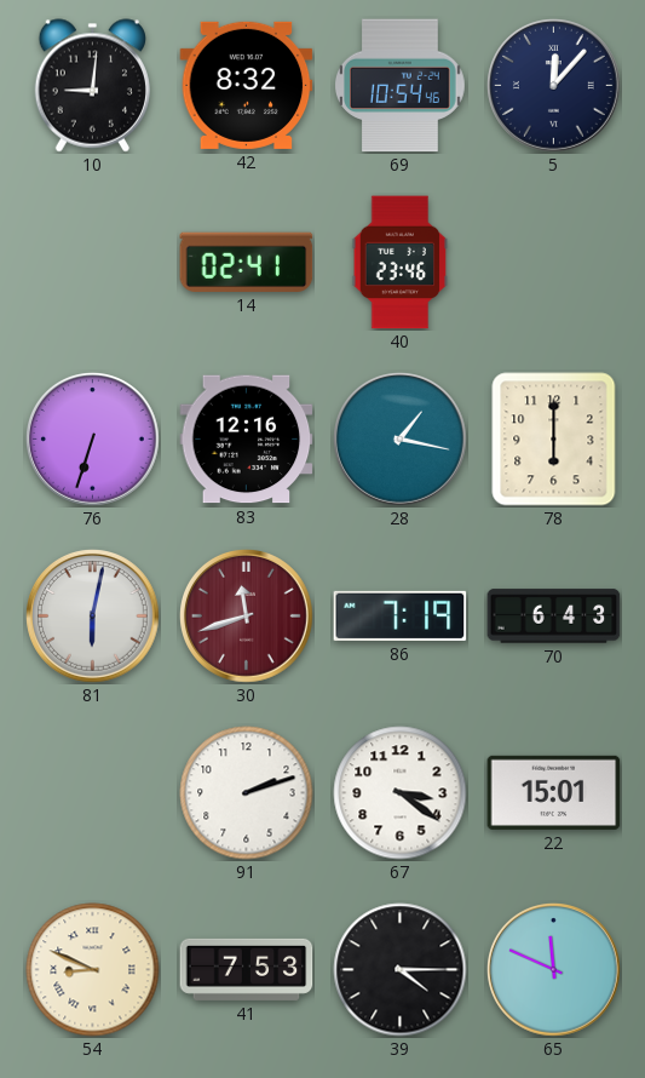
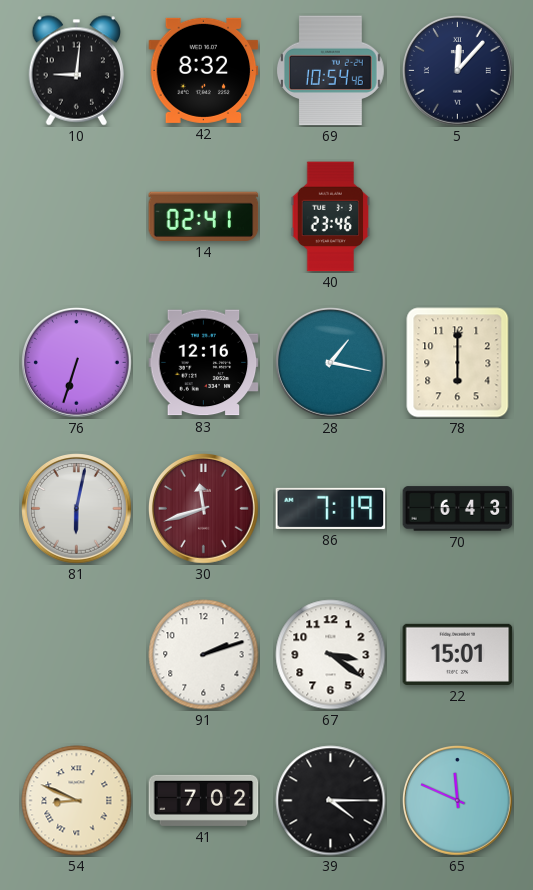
41: 7:53 -> 7:02
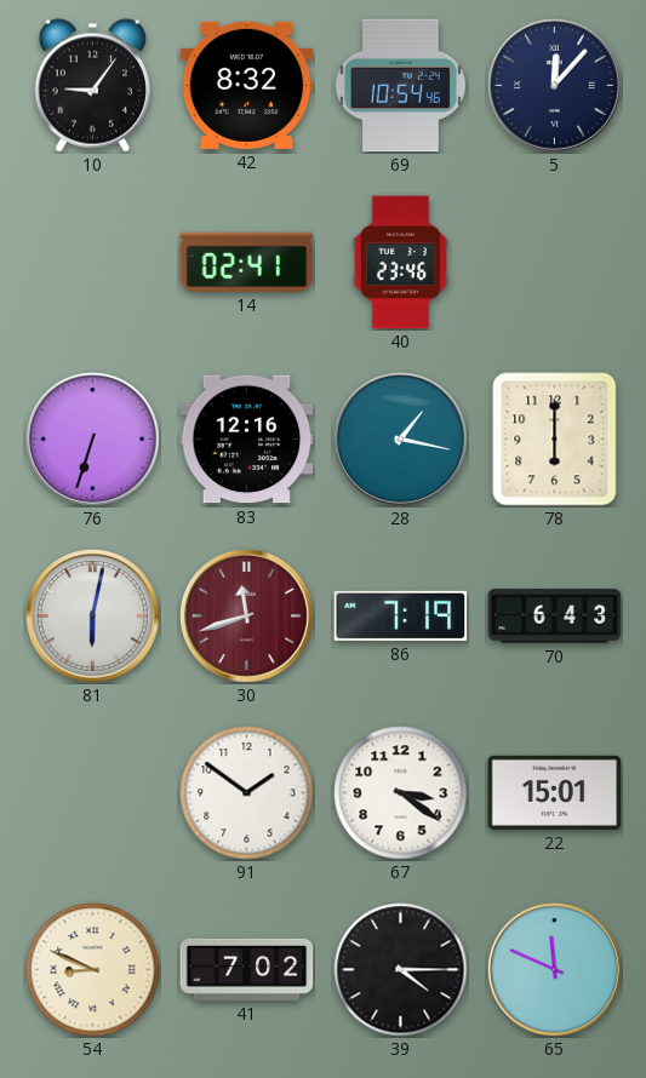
10: 9:01 -> 9:06
91: 2:12 -> 1:51
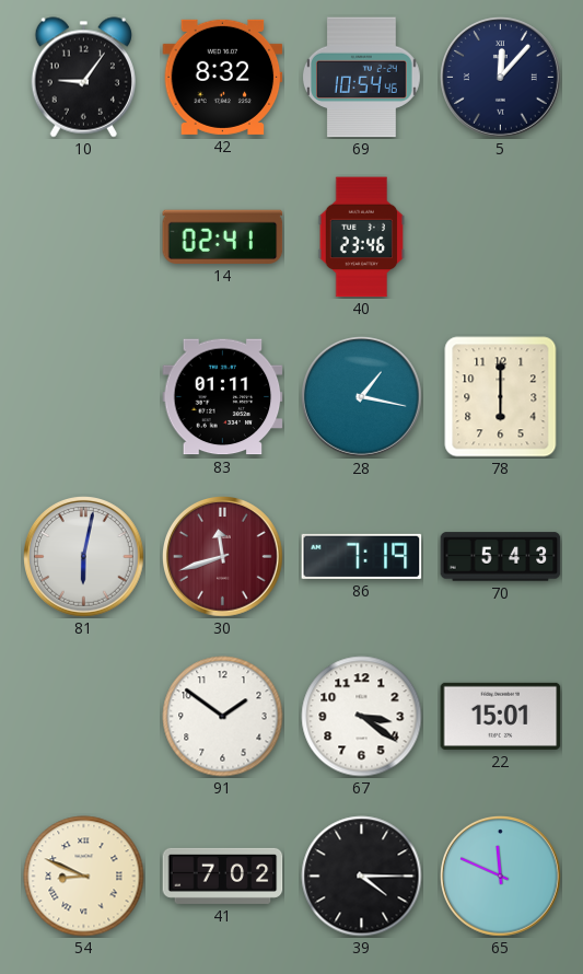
76: 6:33 -> none
83: 12:16 -> 01:11
70: 6:43 -> 5:43
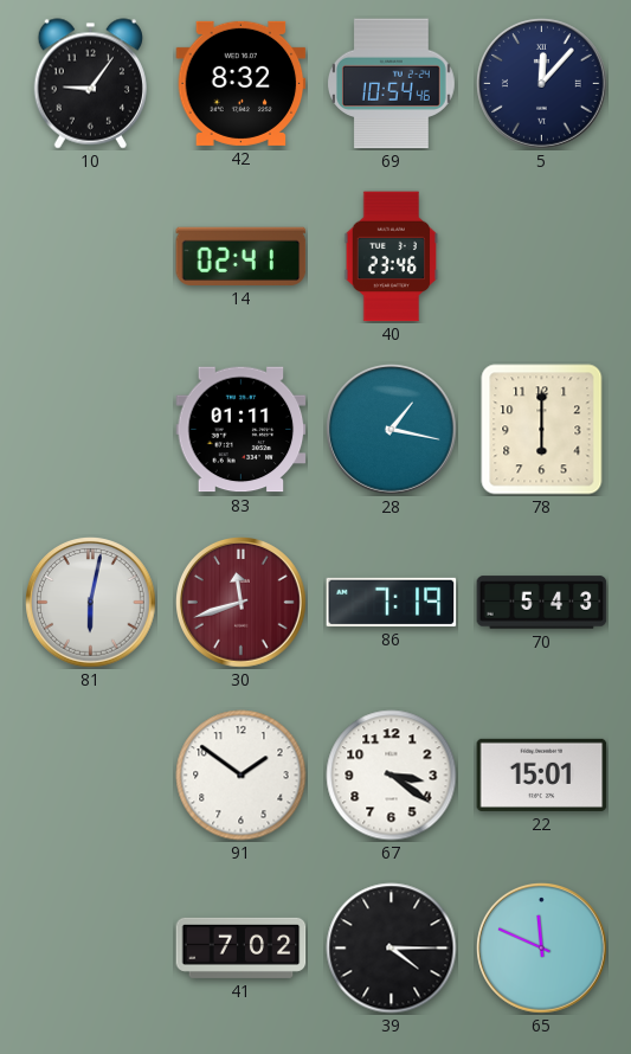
54: 8:49 -> none
